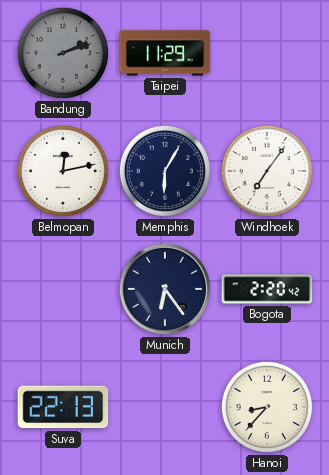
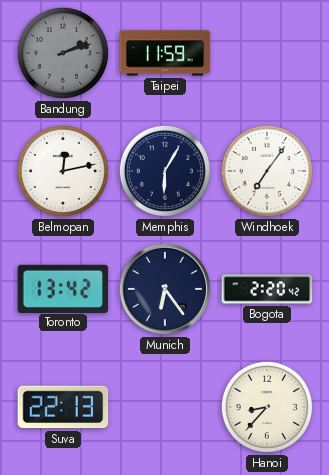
Taipei: 11:29 -> 11:59
Toronto: none -> 13:42
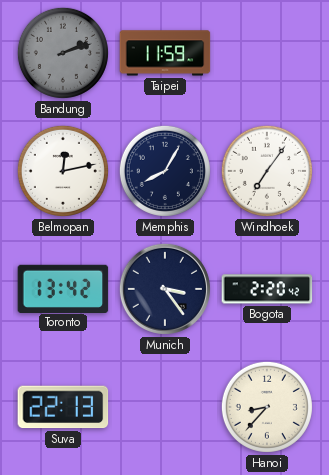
Memphis: 6:05 -> 8:05
Munich: 6:24 -> 3:24
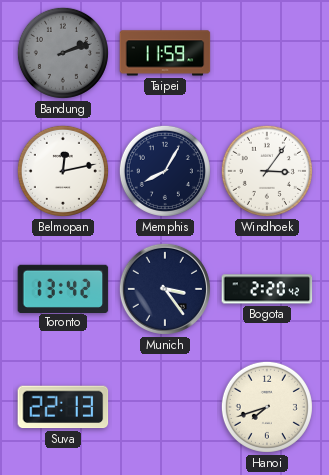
Windhoek: 7:06 -> 3:06
Hanoi: 8:37 -> 7:42
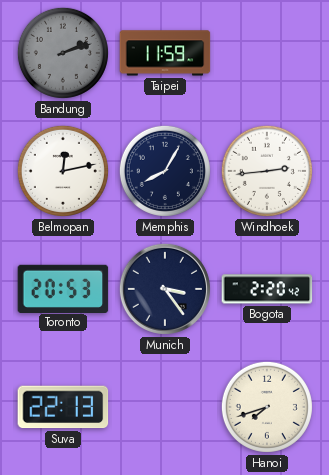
Windhoek: 3:06 -> 2:44
Toronto: 13:42 -> 20:53
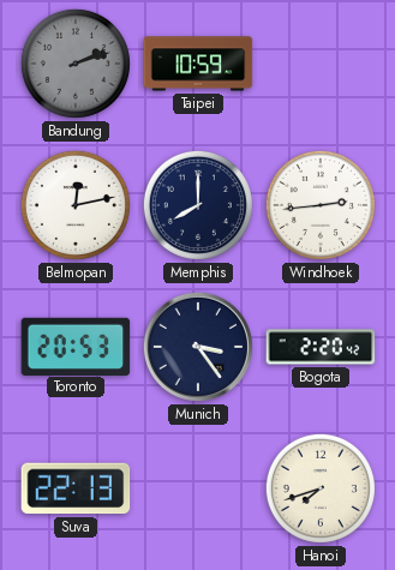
Taipei: 11:59 -> 10:59
Memphis: 8:05 -> 8:00
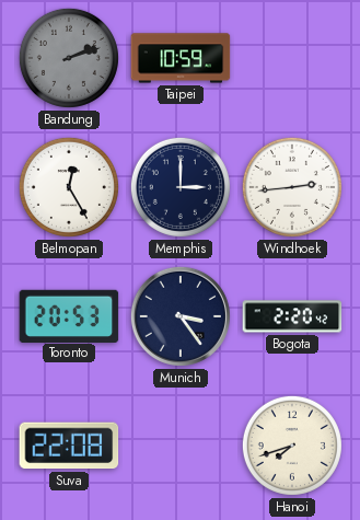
Belmopan: 12:13 -> 12:25
Memphis: 8:00 -> 3:00
Suva: 22:13 -> 22:08
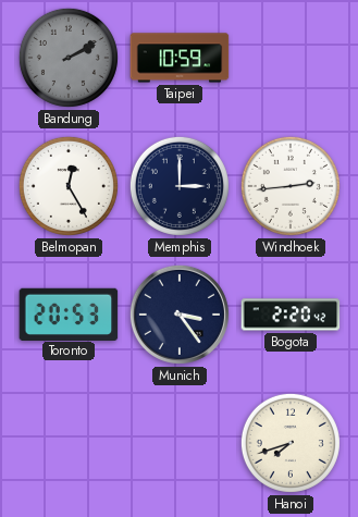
Bandung: 2:12 -> 2:10
Suva: 22:08 -> none
